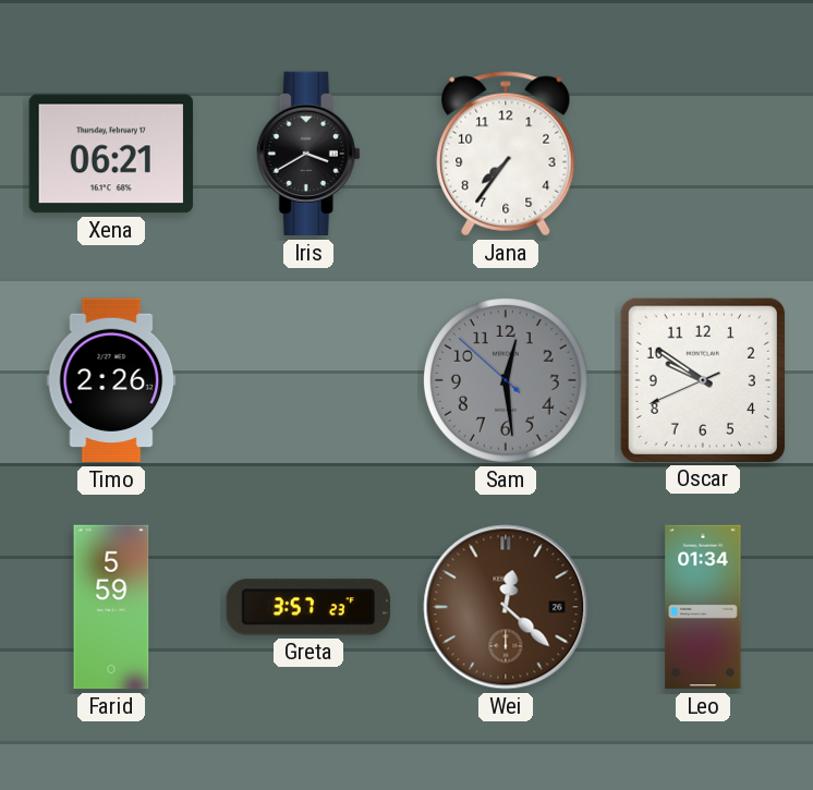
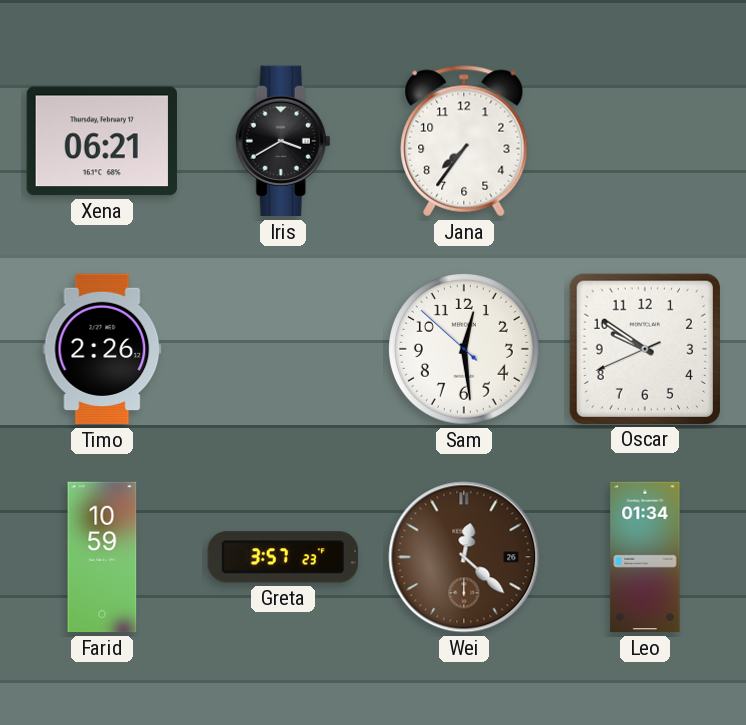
Sam dial: grey -> white
Farid: 5:59 -> 10:59
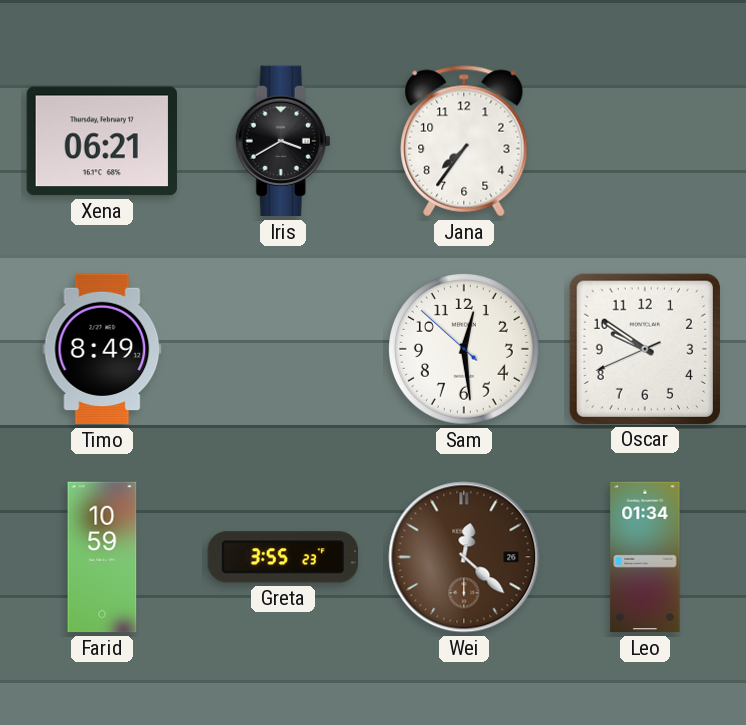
Timo: 2:26 -> 8:49
Greta: 3:57 -> 3:55
